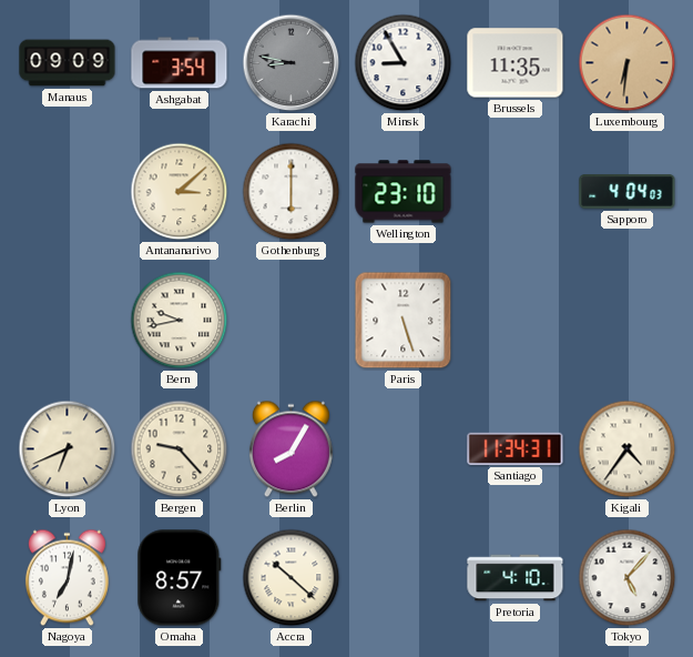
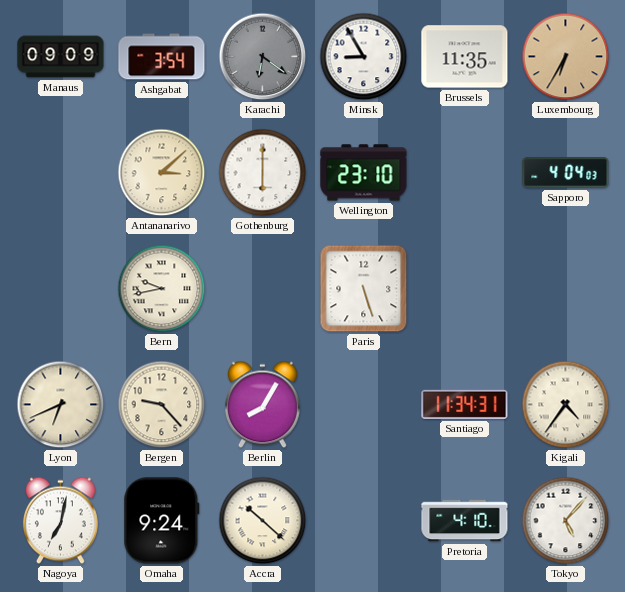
Karachi: 8:47 -> 6:21
Luxembourg: 6:31 -> 6:35
Omaha: 8:57 -> 9:24
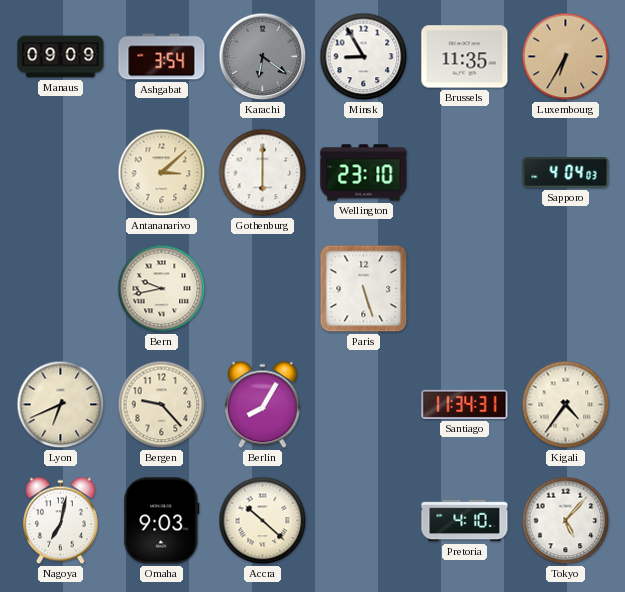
Omaha: 9:24 -> 9:03
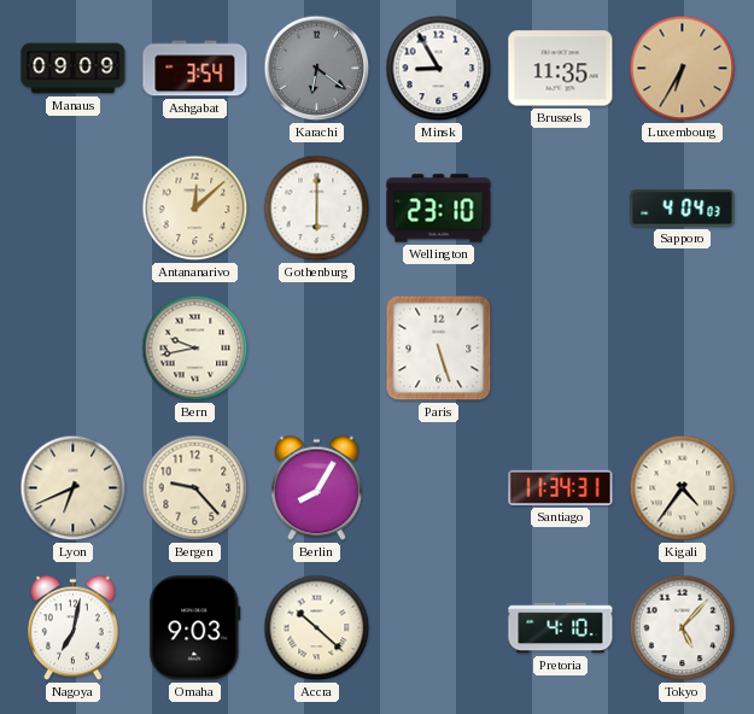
Antananarivo: 3:08 -> 12:08
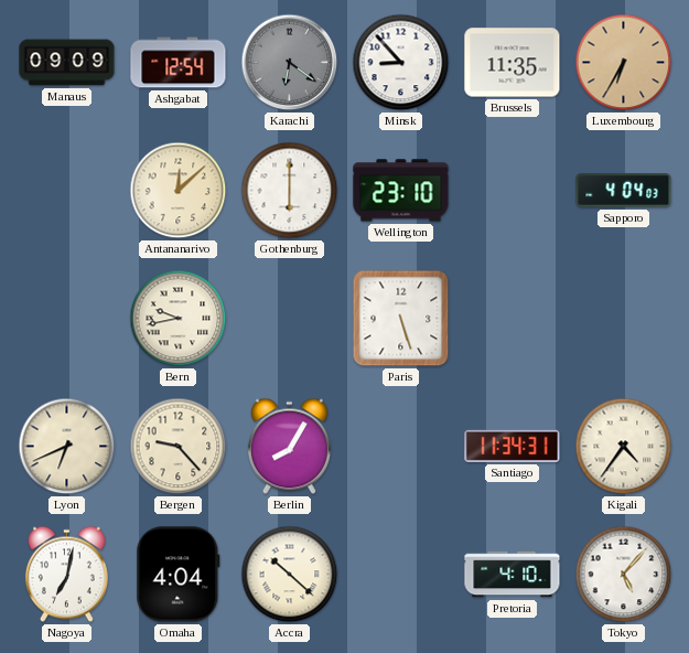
Ashgabat: 3:54 -> 12:54
Minsk: 8:55 -> 8:53
Omaha: 9:03 -> 4:04
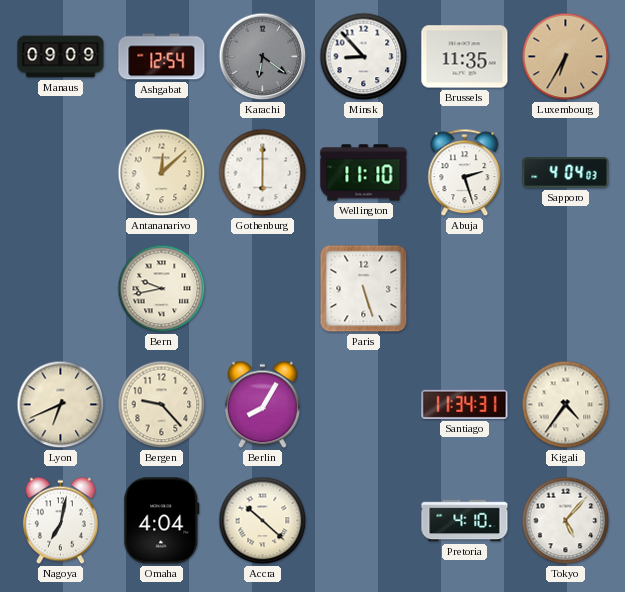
Wellington: 23:10 -> 11:10
Abuja: none -> 2:27
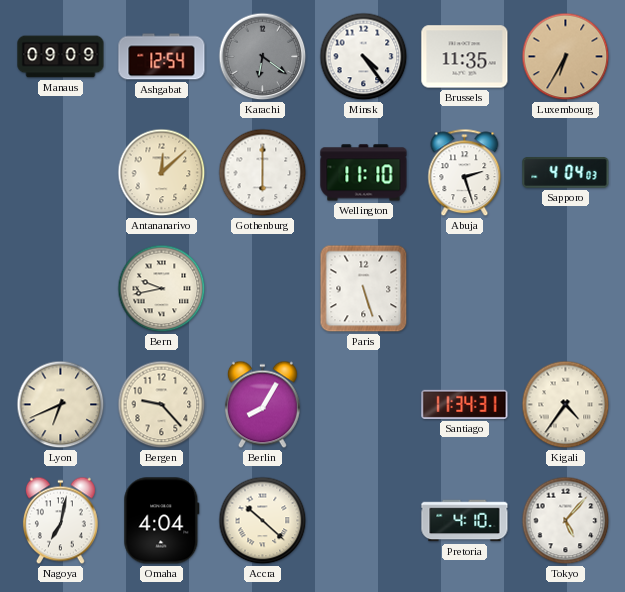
Minsk: 8:53 -> 4:24
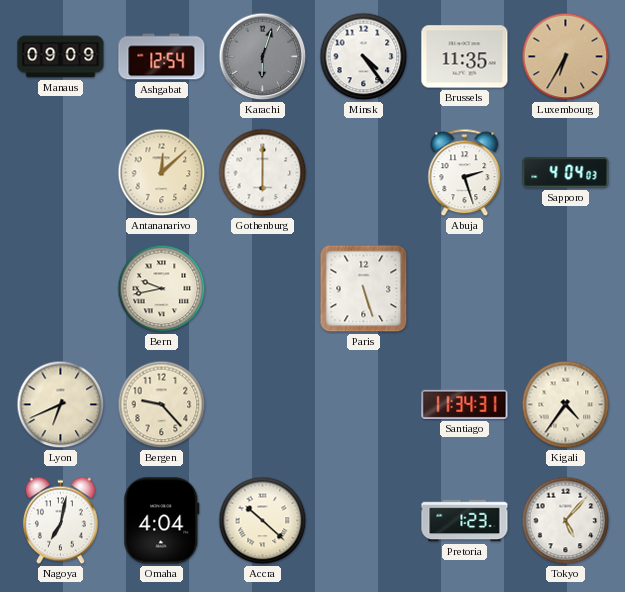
Karachi: 6:21 -> 6:03
Wellington: 11:10 -> none
Berlin: 8:05 -> none
Pretoria: 4:10 -> 1:23
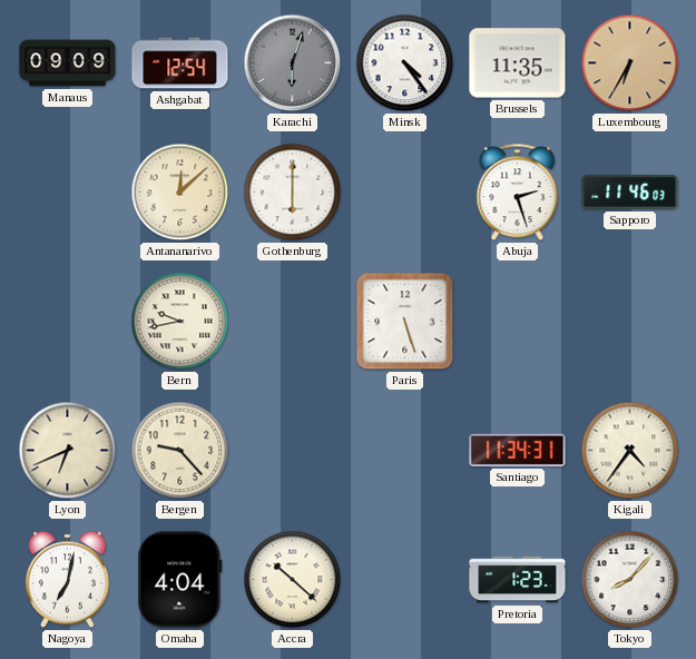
Sapporo: 4:04 -> 11:46
Tokyo: 5:07 -> 8:07
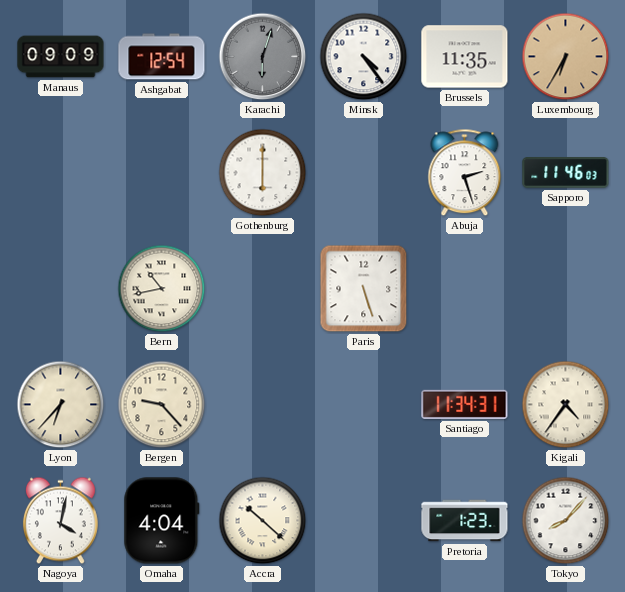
Antananarivo: 12:08 -> none
Bern: 9:43 -> 10:43
Lyon: 6:41 -> 6:37
Nagoya: 7:02 -> 4:02
